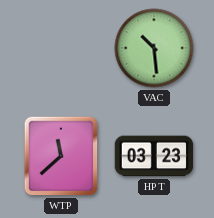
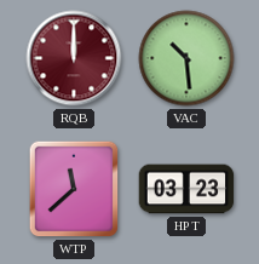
RQB: none -> 12:00
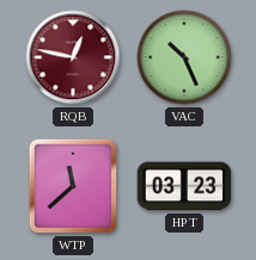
RQB: 12:00 -> 12:47
VAC: 10:29 -> 10:26
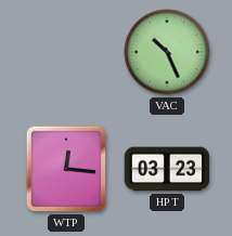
RQB: 12:47 -> none
WTP: 11:38 -> 12:16
